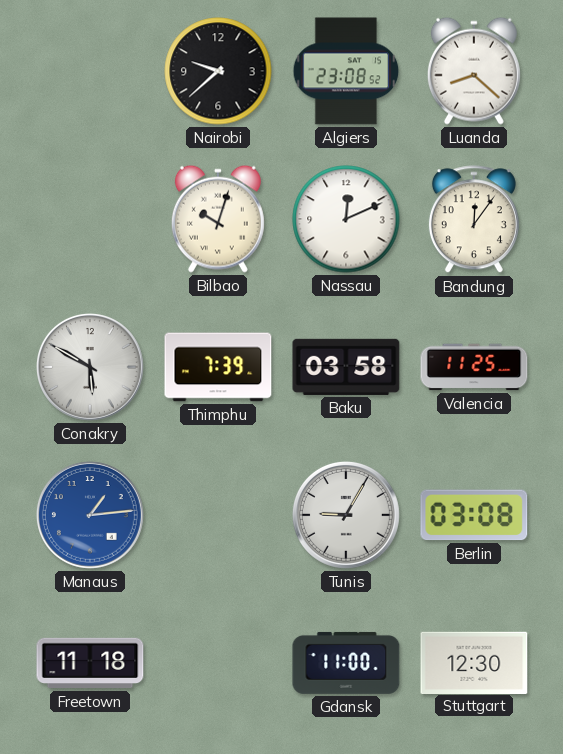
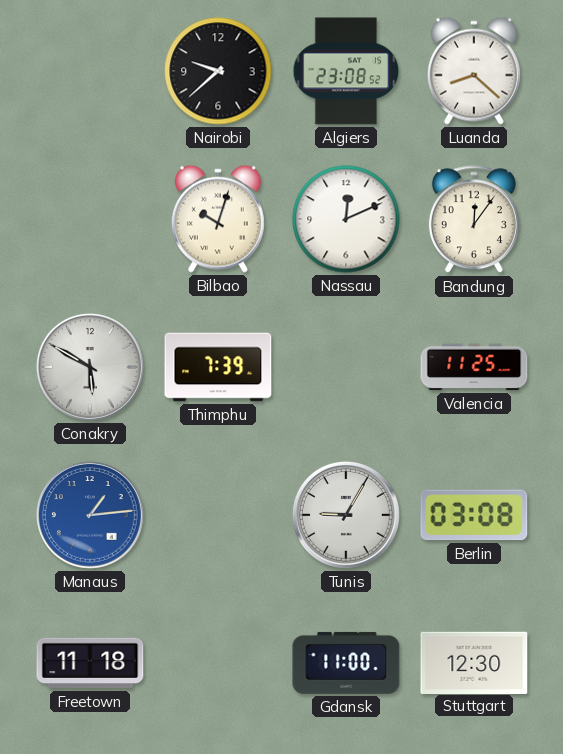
Baku: 03:58 -> none
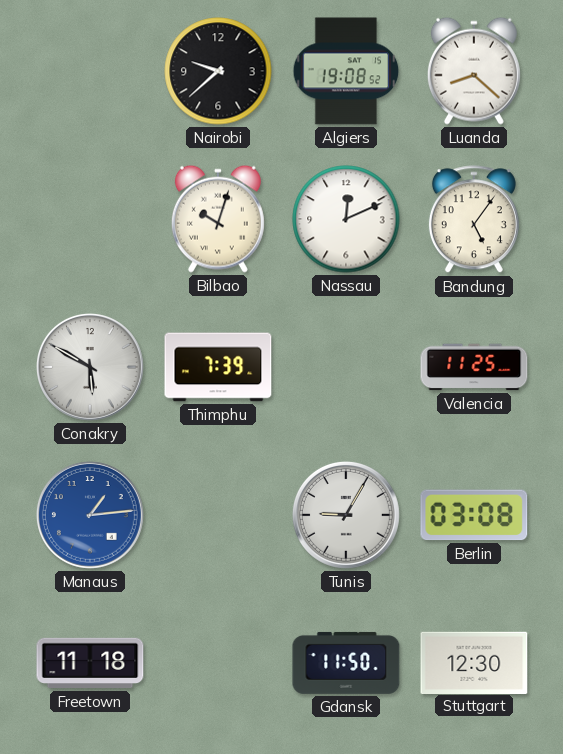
Algiers: 23:08 -> 19:08
Bandung: 12:06 -> 5:06
Gdansk: 11:00 -> 11:50
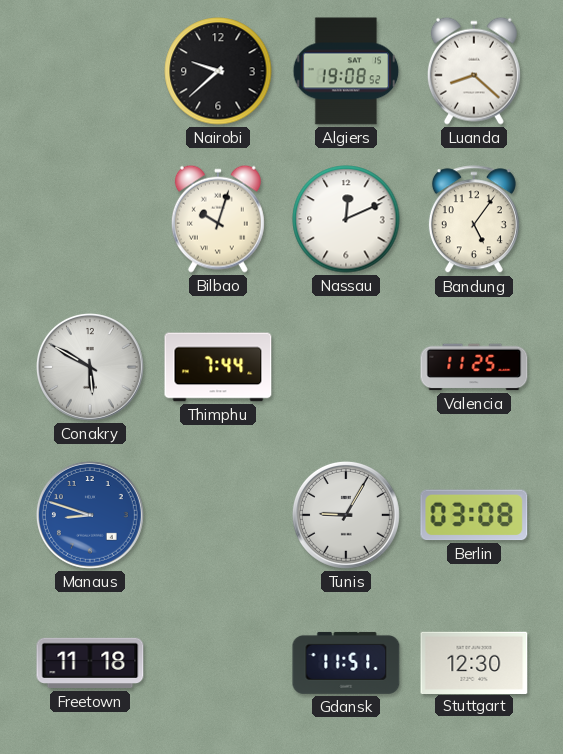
Thimphu: 7:39 -> 7:44
Manaus: 1:14 -> 8:48
Gdansk: 11:50 -> 11:51
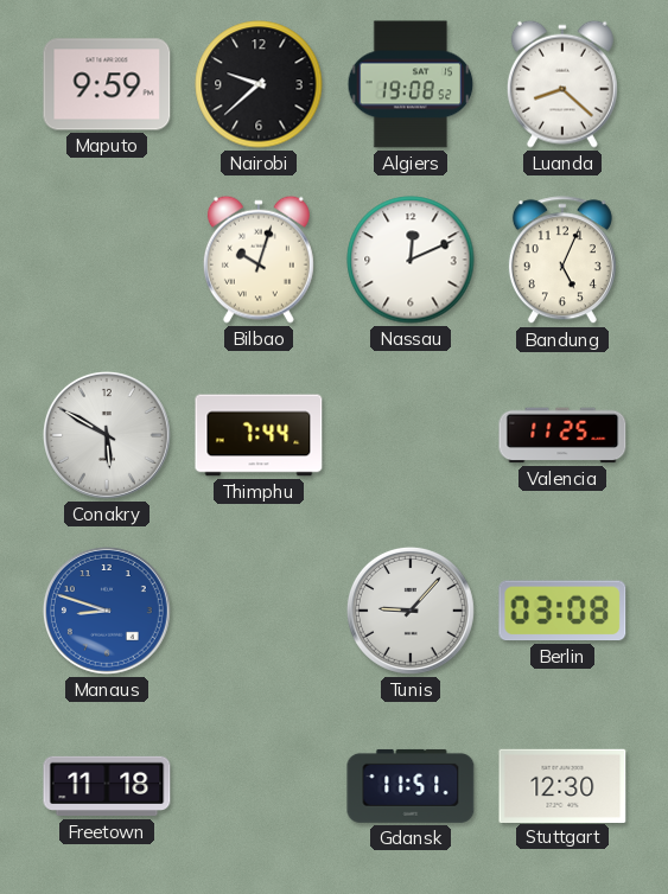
Maputo: none -> 9:59
Bandung: 5:06 -> 5:04
Tunis: 9:05 -> 9:07
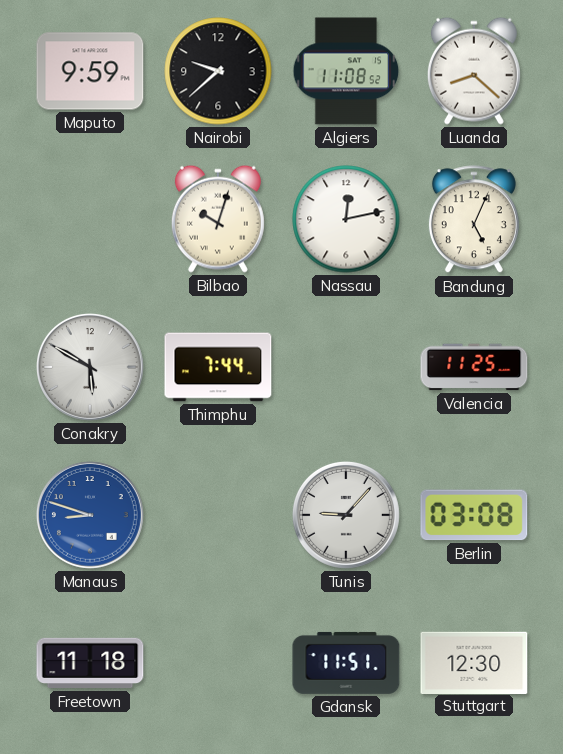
Algiers: 19:08 -> 11:08
Nassau: 12:11 -> 12:13
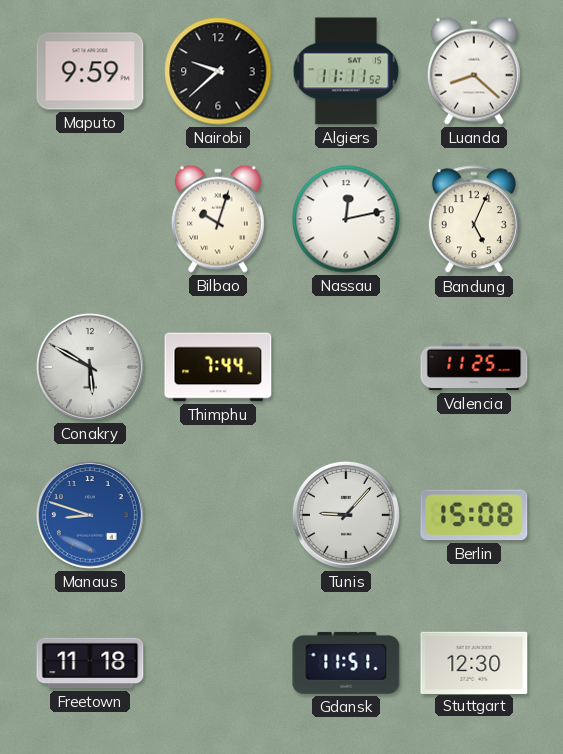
Algiers: 11:08 -> 11:11
Berlin: 03:08 -> 15:08
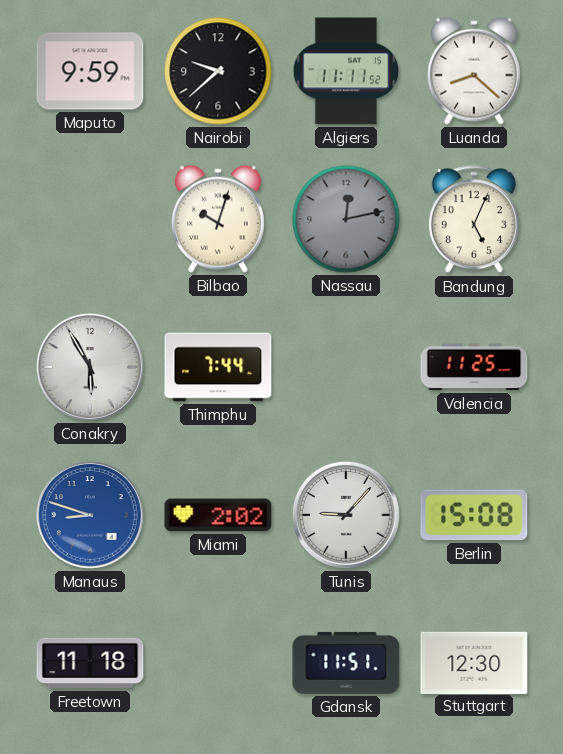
Nassau dial: white -> grey
Conakry: 5:50 -> 5:55
Miami: none -> 2:02
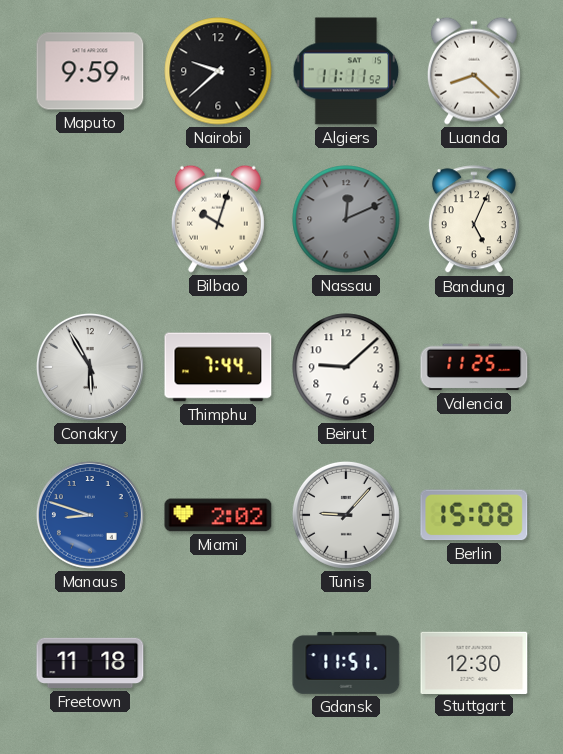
Nassau: 12:13 -> 12:11
Beirut: none -> 9:08
